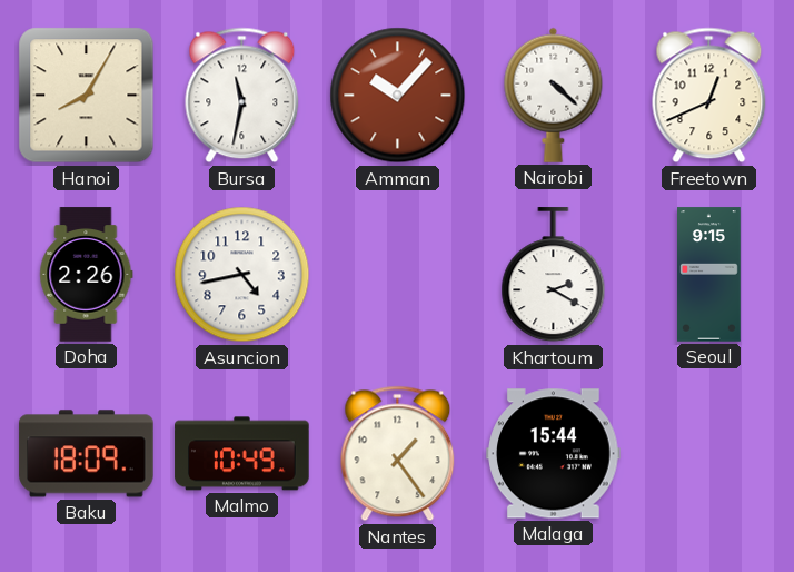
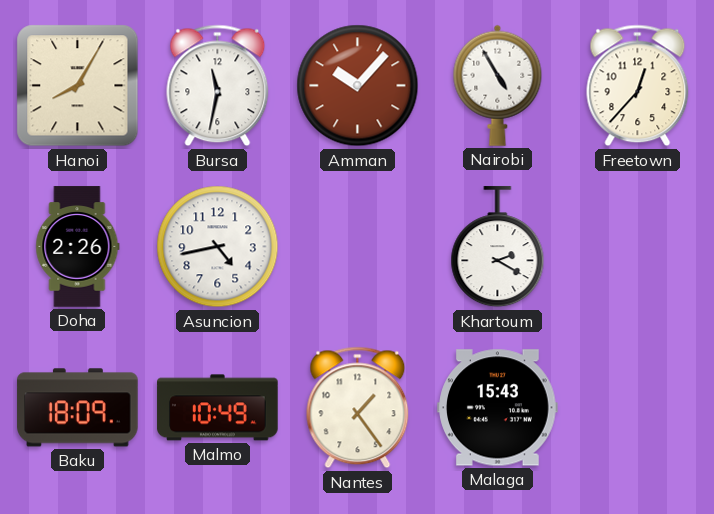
Nairobi: 4:22 -> 4:55
Freetown: 12:41 -> 12:37
Seoul: 9:15 -> none
Malaga: 15:44 -> 15:43
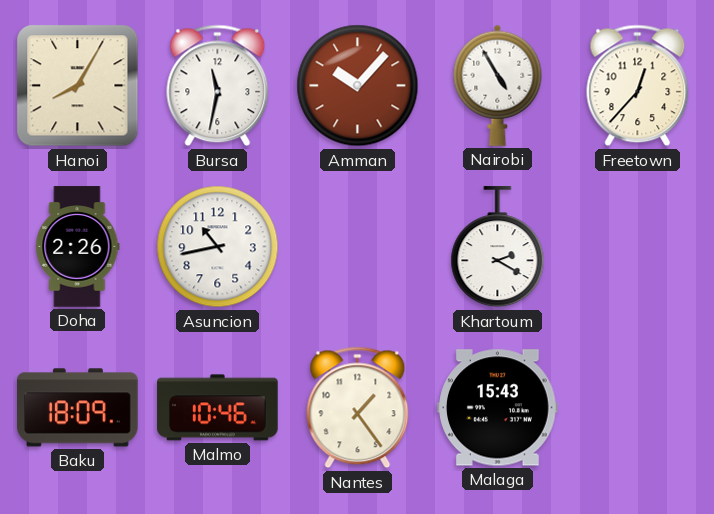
Asuncion: 4:43 -> 10:43
Malmo: 10:49 -> 10:46
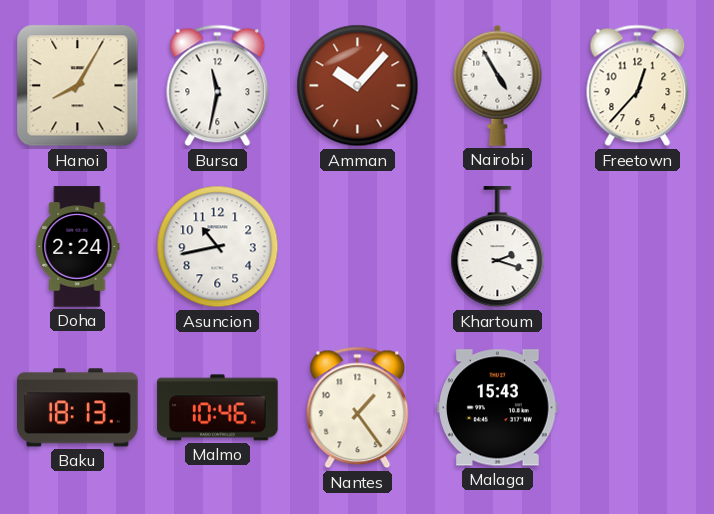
Doha: 2:26 -> 2:24
Khartoum: 2:20 -> 2:18
Baku: 18:09 -> 18:13
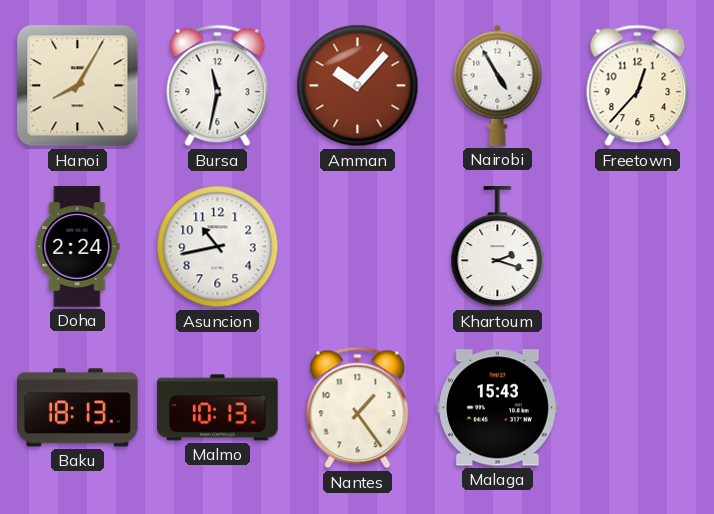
Malmo: 10:46 -> 10:13
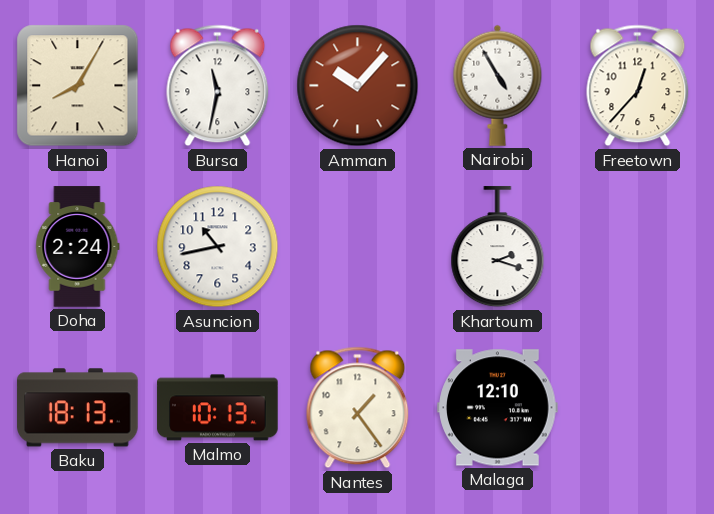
Malaga: 15:43 -> 12:10
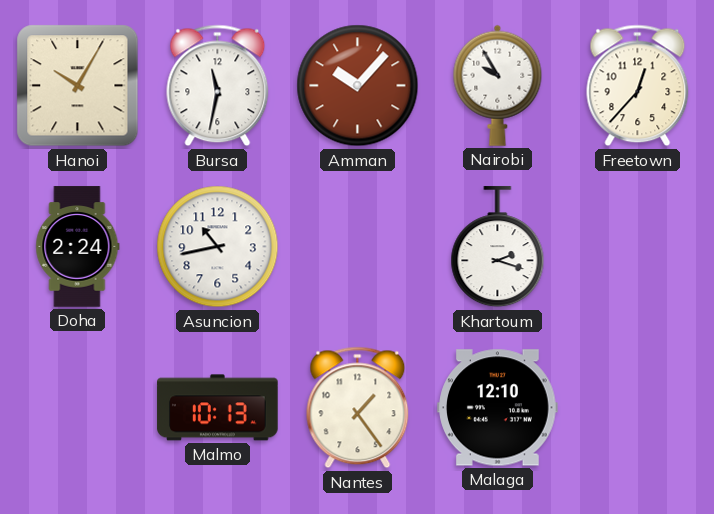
Hanoi: 8:05 -> 10:05
Nairobi: 4:55 -> 9:55
Baku: 18:13 -> none
